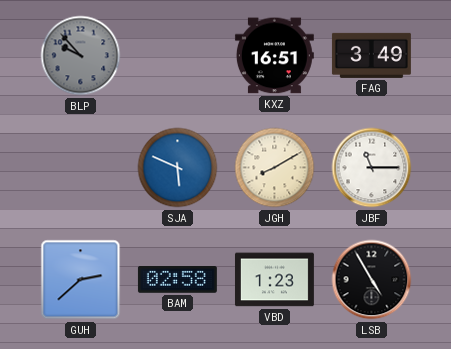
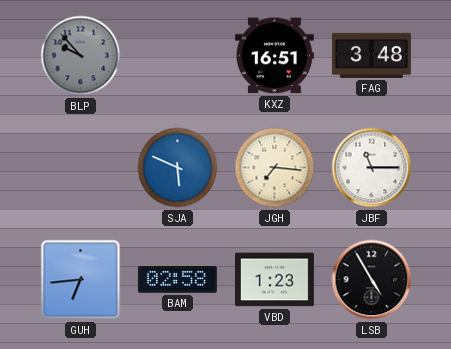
FAG: 3:49 -> 3:48
JGH: 8:10 -> 7:16
GUH: 2:38 -> 6:44
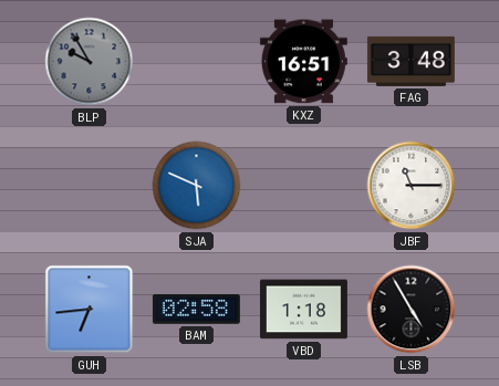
BLP: 9:53 -> 9:55
JGH: 7:16 -> none
VBD: 1:23 -> 1:18
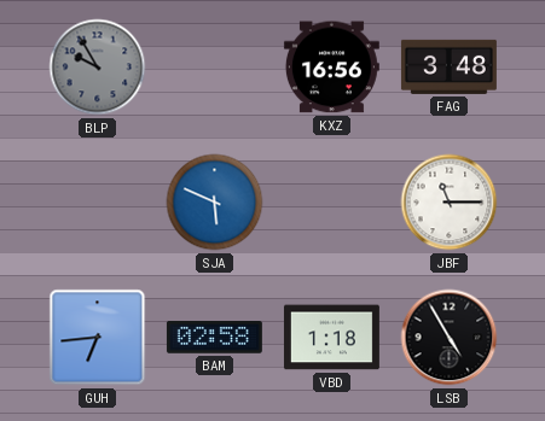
KXZ: 16:51 -> 16:56
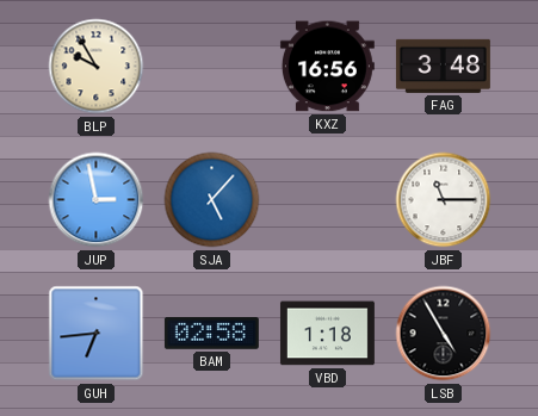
BLP dial: grey -> cream
JUP: none -> 2:58
SJA: 5:49 -> 5:07
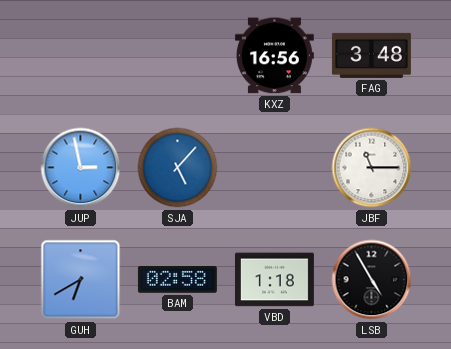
BLP: 9:55 -> none
GUH: 6:44 -> 6:40
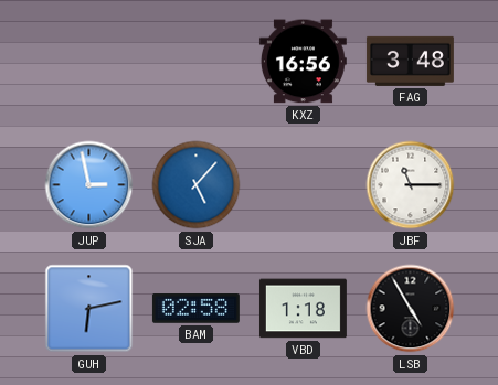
GUH: 6:40 -> 6:13
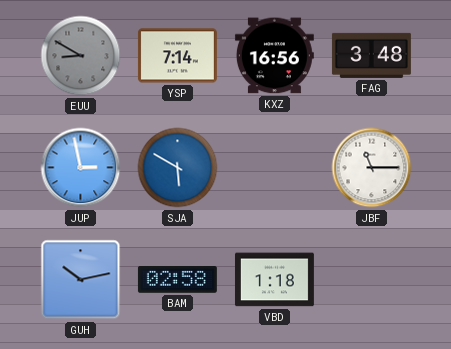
EUU: none -> 8:50
YSP: none -> 7:14
SJA: 5:07 -> 5:50
GUH: 6:13 -> 10:13
LSB: 4:55 -> none
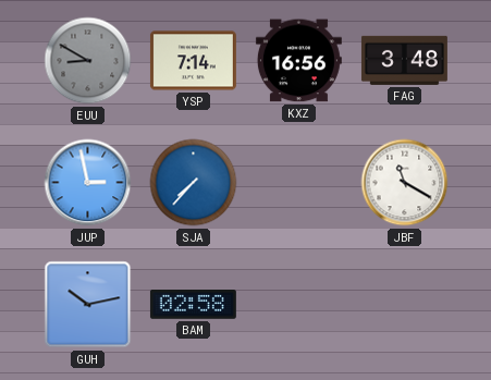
SJA: 5:50 -> 7:37
JBF: 11:15 -> 11:20
VBD: 1:18 -> none
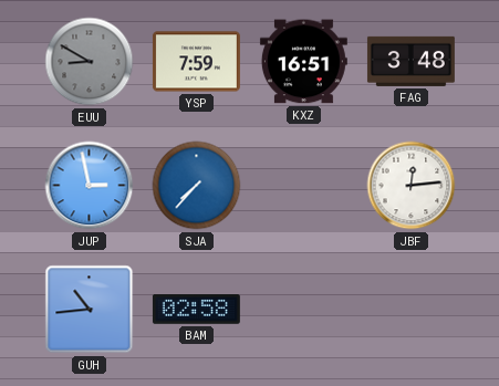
YSP: 7:14 -> 7:59
KXZ: 16:56 -> 16:51
JBF: 11:20 -> 12:14
GUH: 10:13 -> 10:44
